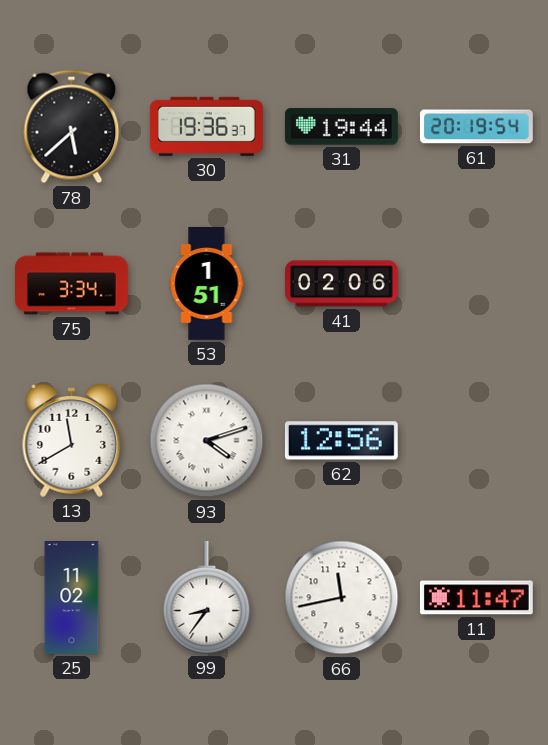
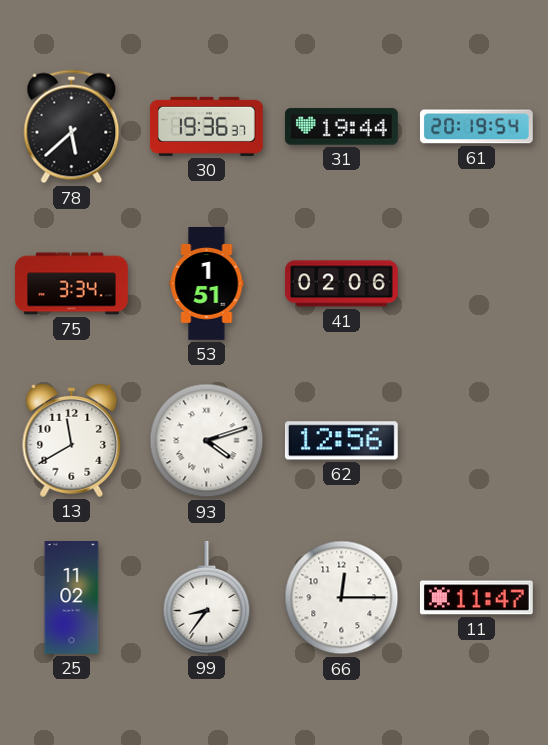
66: 11:43 -> 12:15
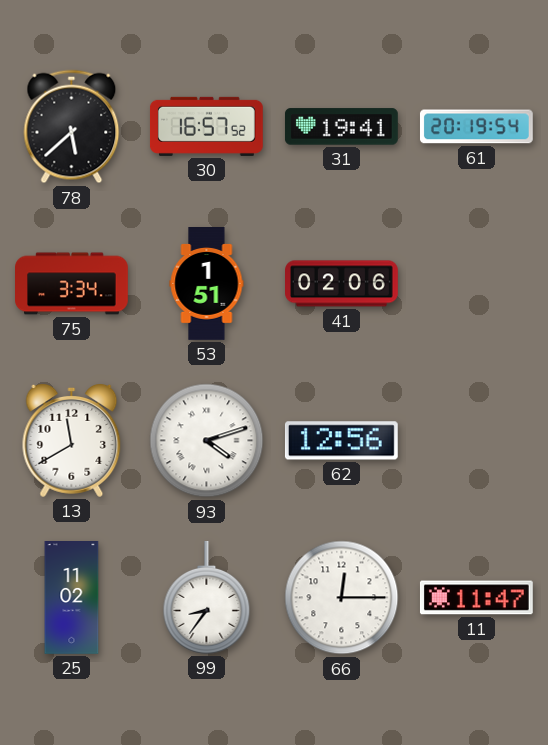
30: 19:36 -> 16:57
31: 19:44 -> 19:41
